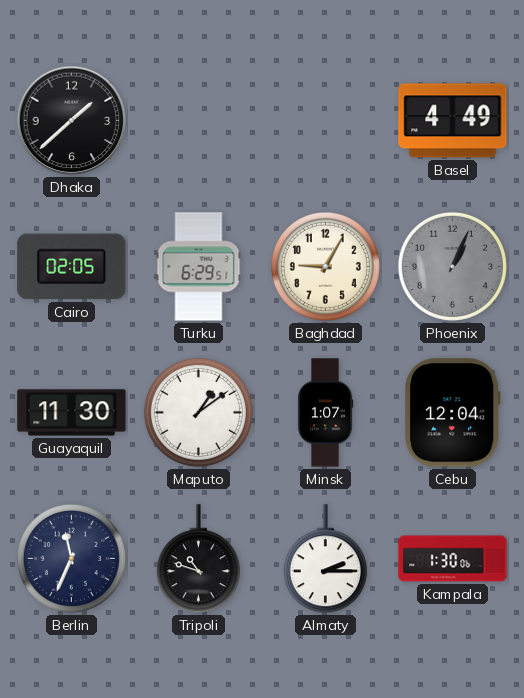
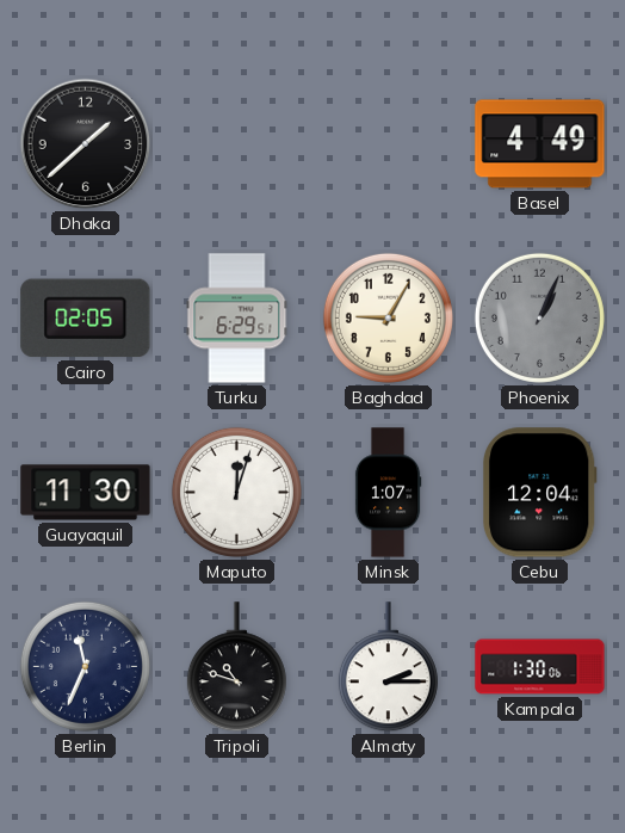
Maputo: 1:09 -> 12:03
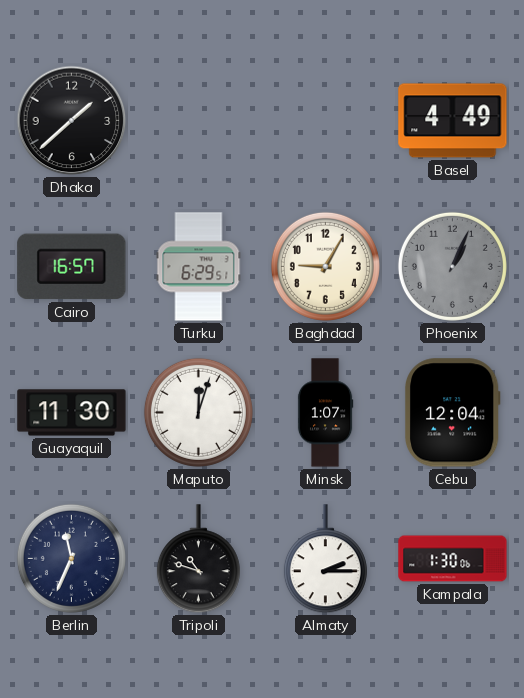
Cairo: 02:05 -> 16:57
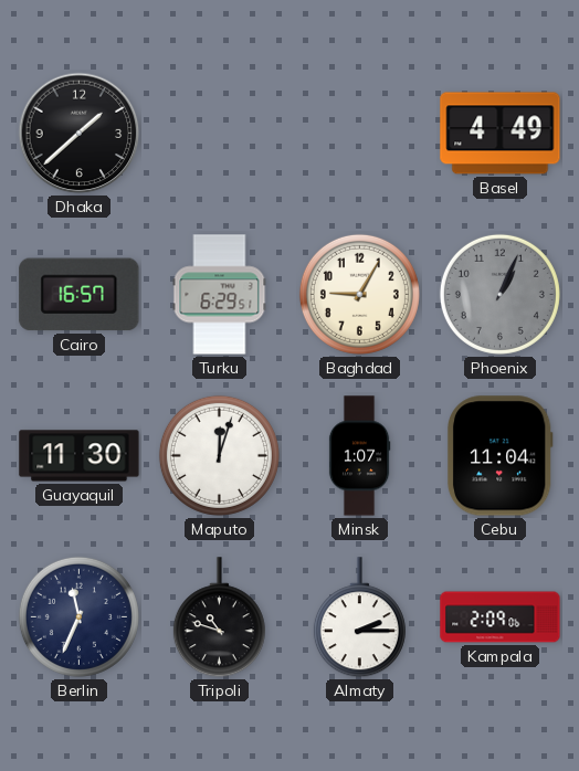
Cebu: 12:04 -> 11:04
Kampala: 1:30 -> 2:09
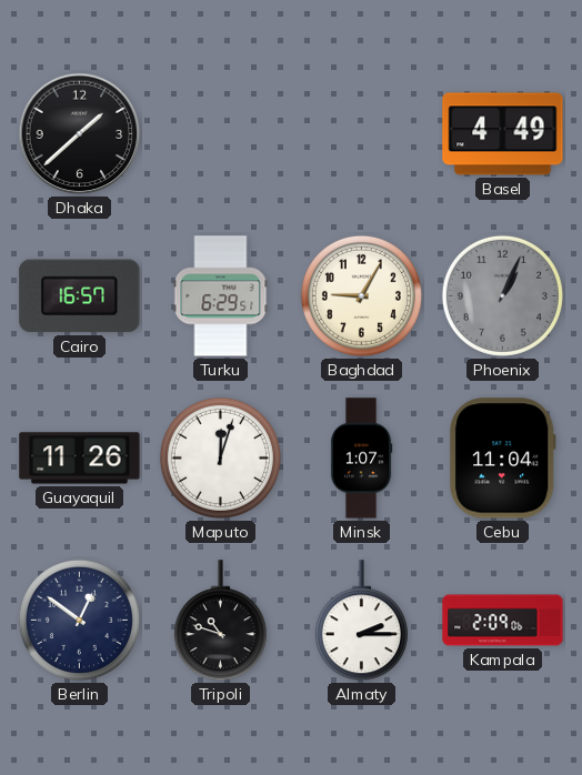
Guayaquil: 11:30 -> 11:26
Berlin: 11:34 -> 12:51
